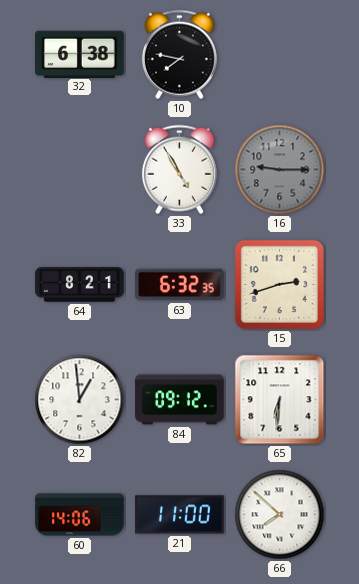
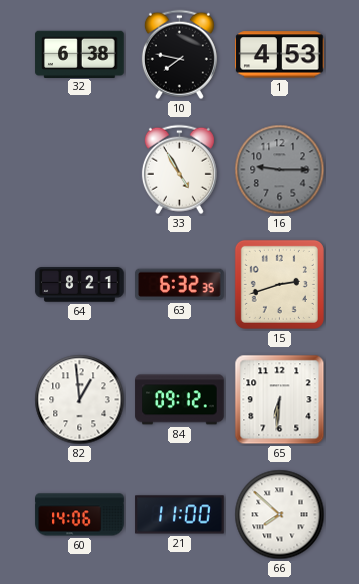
1: none -> 4:53
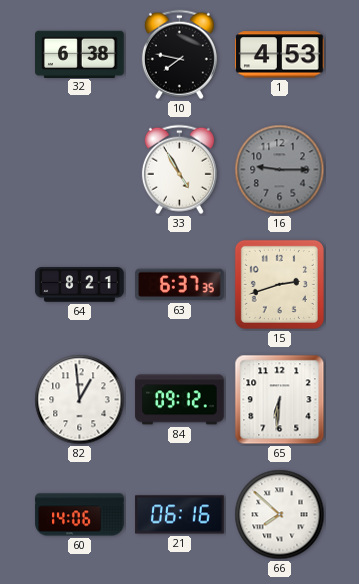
63: 6:32 -> 6:37
21: 11:00 -> 06:16
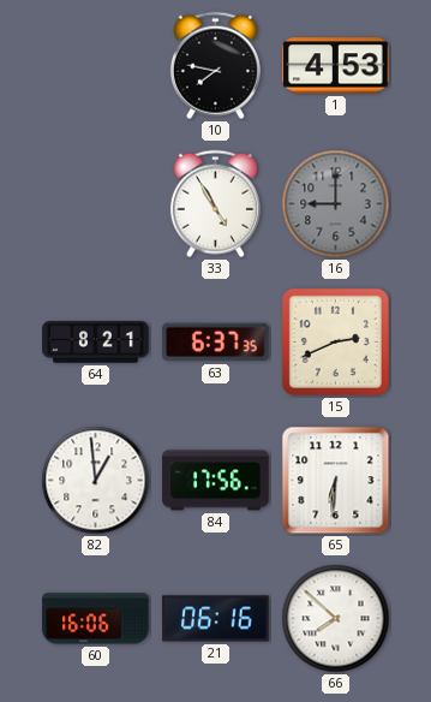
32: 6:38 -> none
16: 9:15 -> 9:00
15: 2:42 -> 2:41
84: 09:12 -> 17:56
60: 14:06 -> 16:06
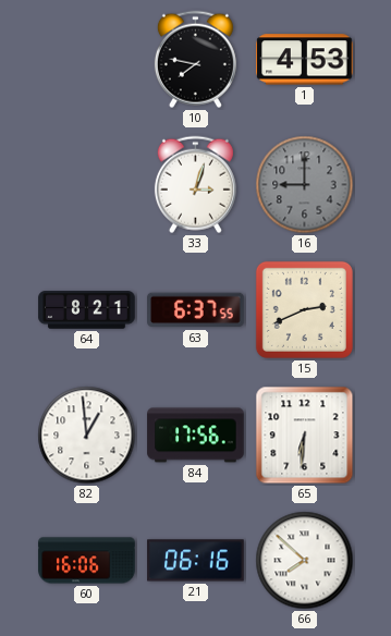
33: 4:55 -> 3:03
63: 6:37:35 -> 6:37:55
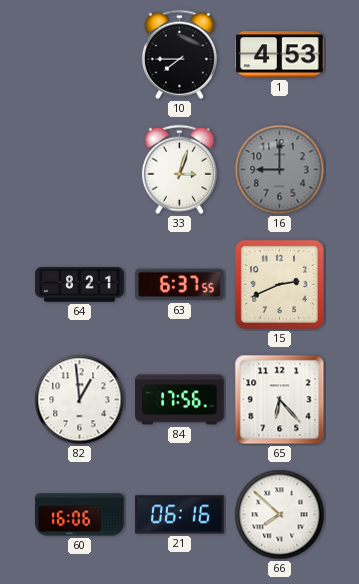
10: 7:47 -> 7:45
65: 6:31 -> 6:23
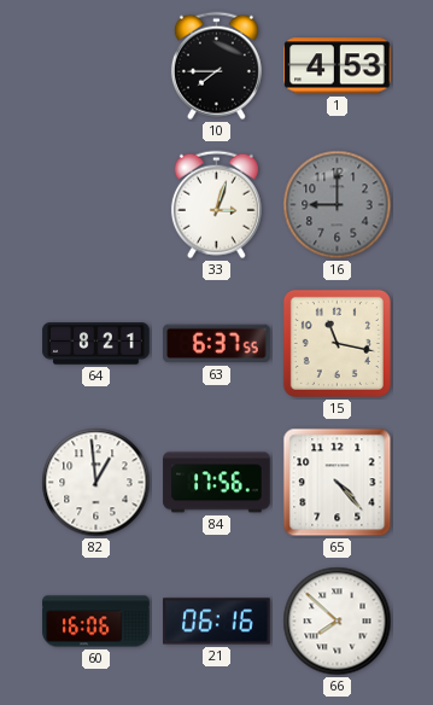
15: 2:41 -> 11:17
65: 6:23 -> 4:23
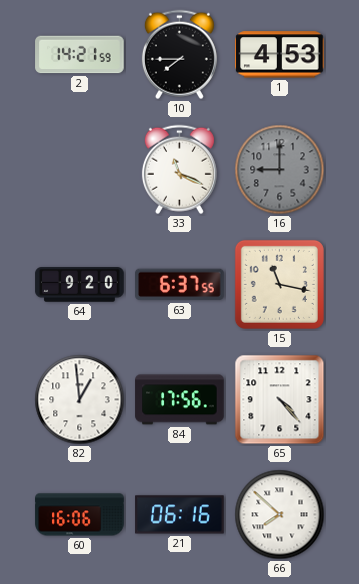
2: none -> 14:21
33: 3:03 -> 11:19
64: 8:21 -> 9:20
